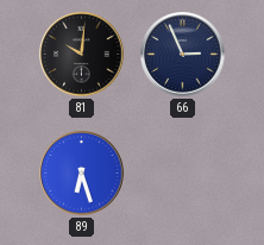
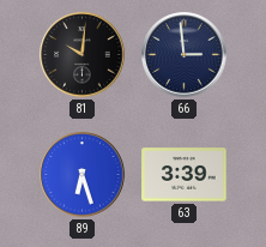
66: 2:56 -> 2:59
63: none -> 3:39
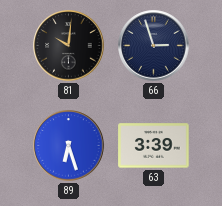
66: 2:59 -> 2:57
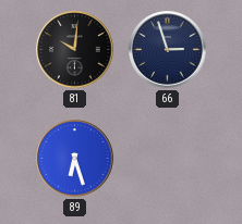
63: 3:39 -> none
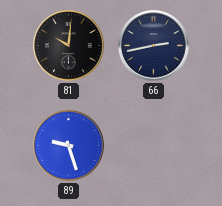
66: 2:57 -> 2:43
89: 6:27 -> 9:27
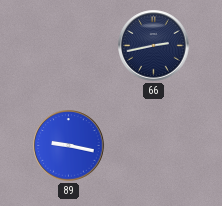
81: 10:01 -> none
89: 9:27 -> 9:17
